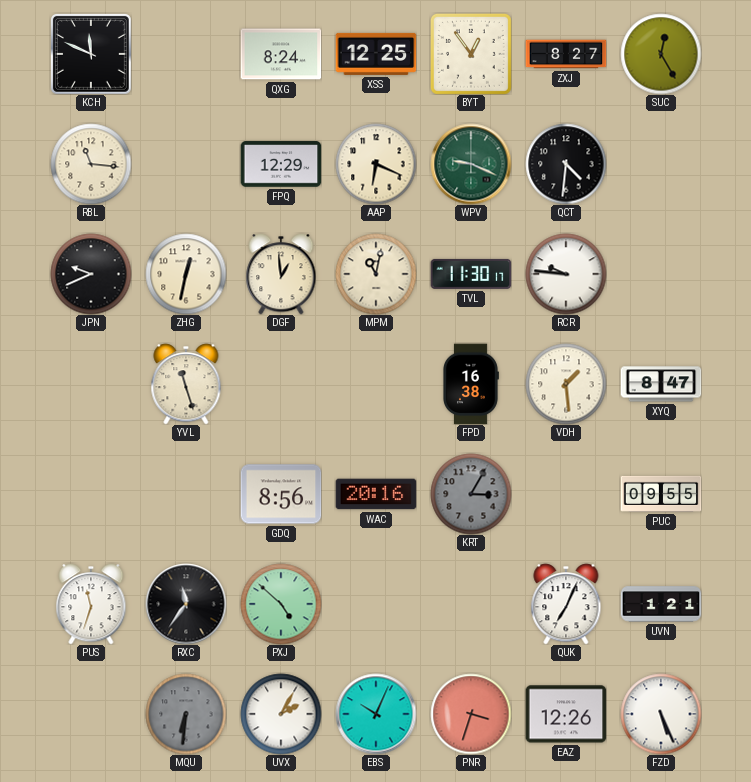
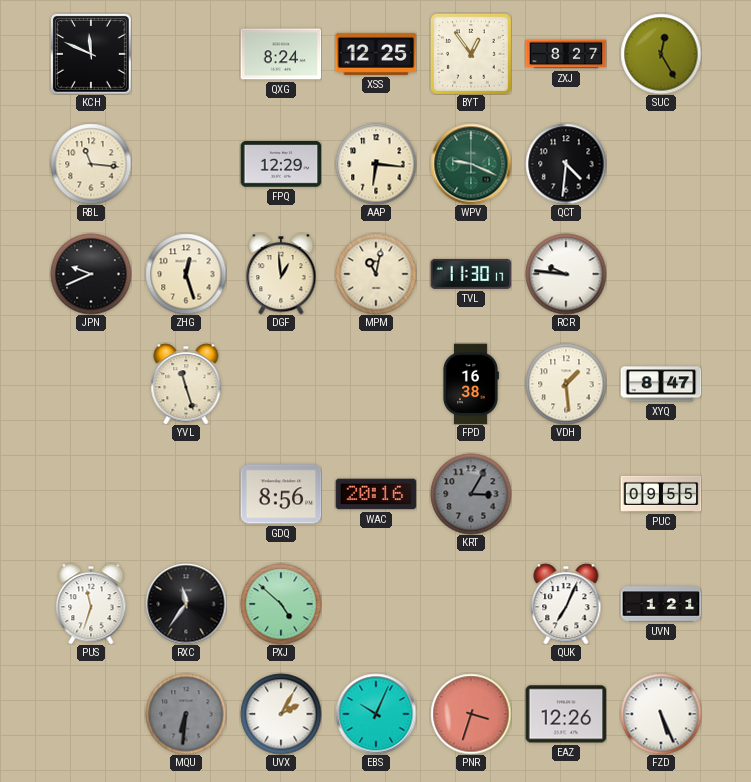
AAP: 6:19 -> 6:16
ZHG: 12:32 -> 12:27
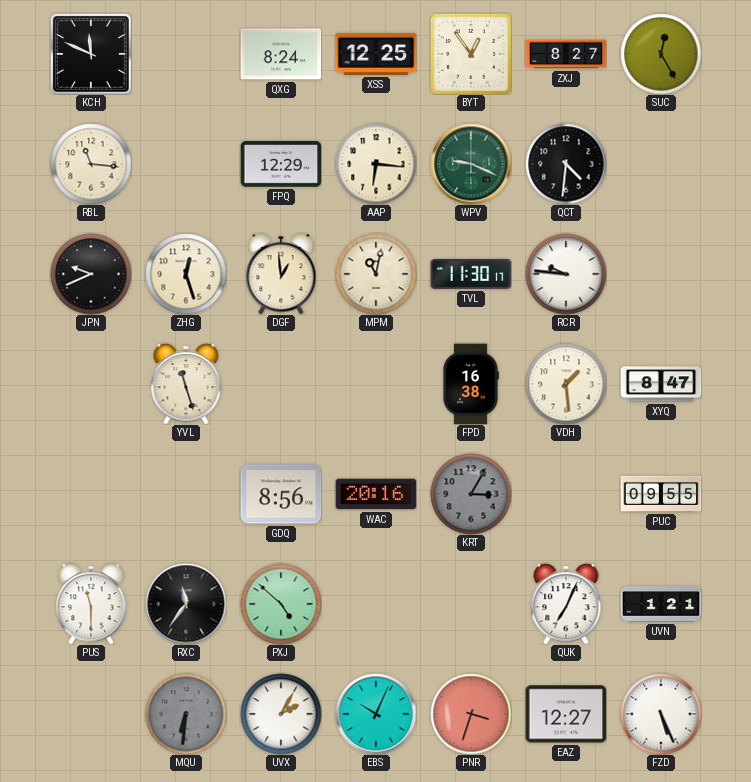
PUS: 11:33 -> 11:30
EAZ: 12:26 -> 12:27
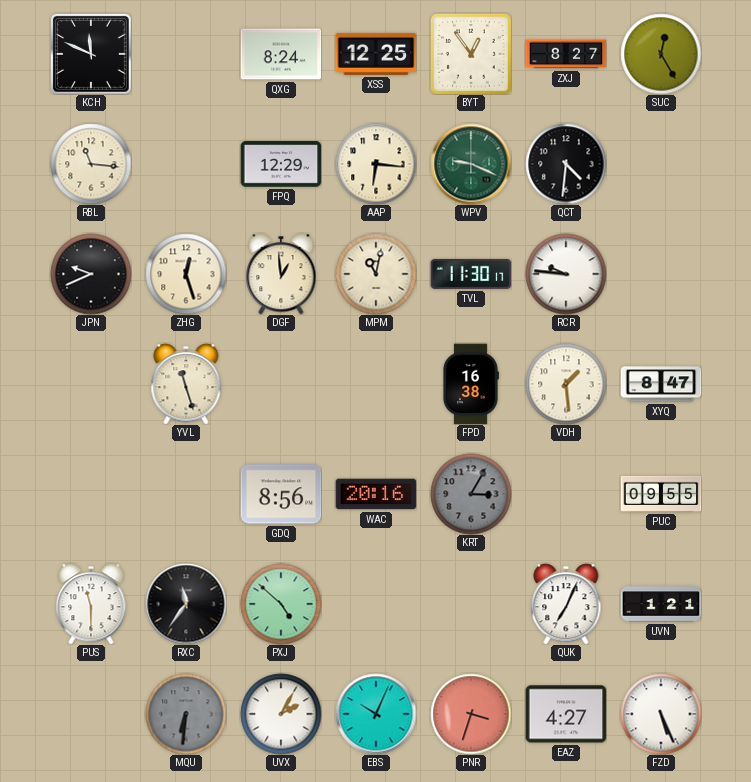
EAZ: 12:27 -> 4:27
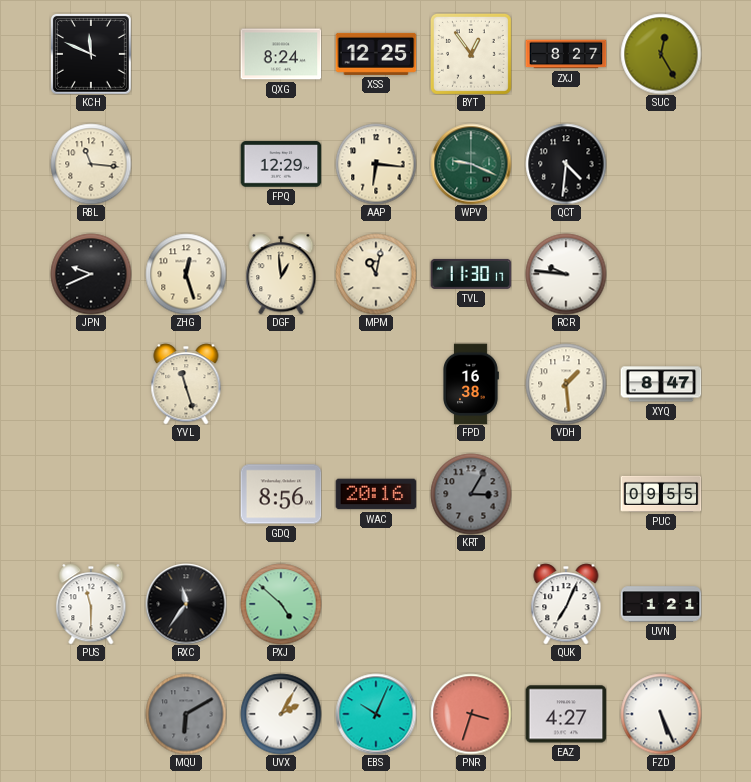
MQU: 6:31 -> 6:10
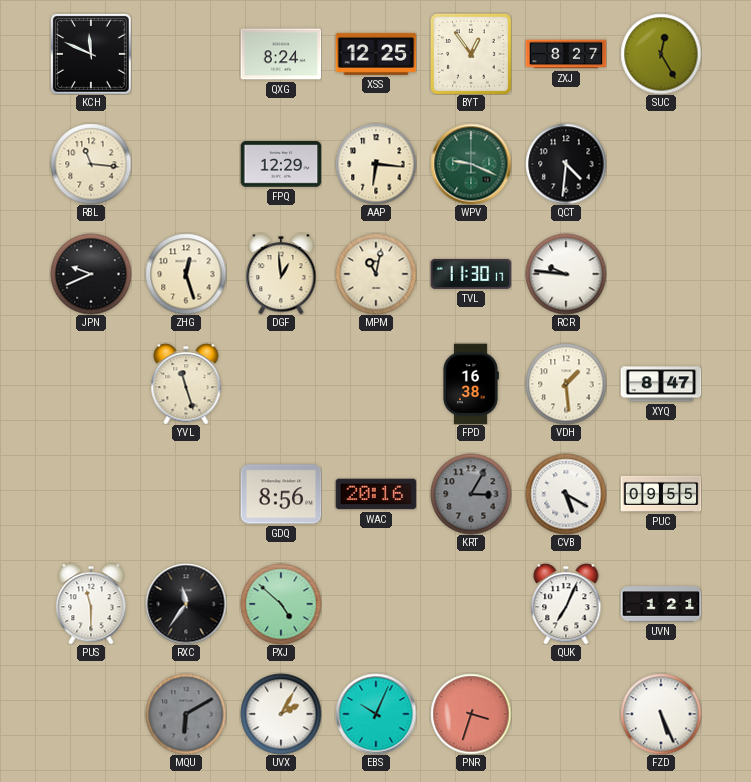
CVB: none -> 5:20
EAZ: 4:27 -> none
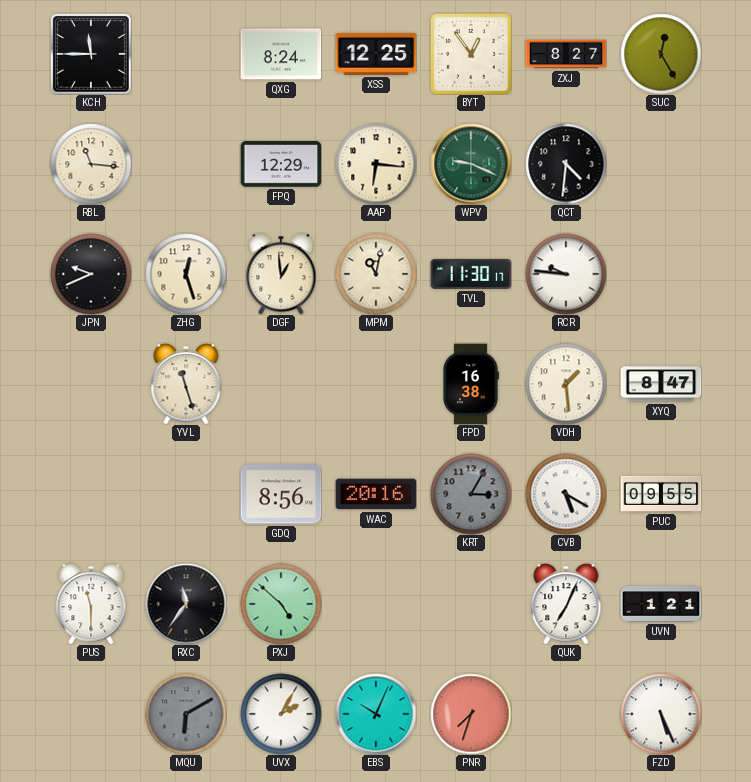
KCH: 11:49 -> 11:45
PNR: 3:33 -> 7:33
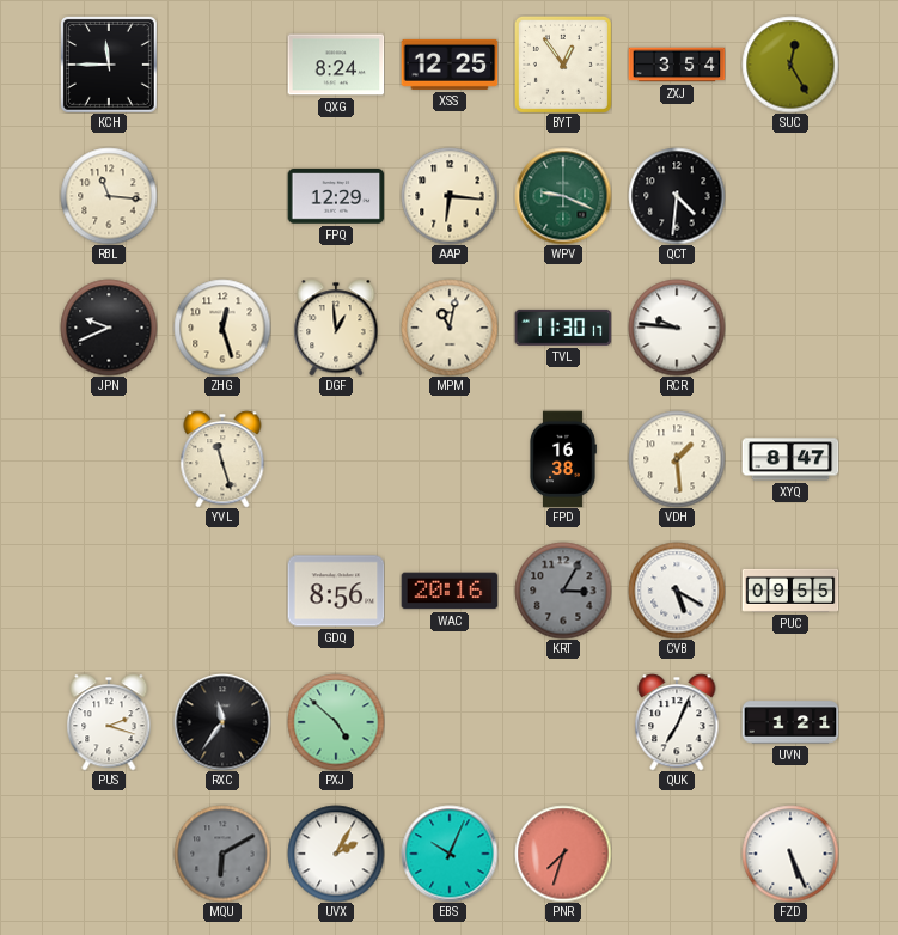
ZXJ: 8:27 -> 3:54
PUS: 11:30 -> 2:18
